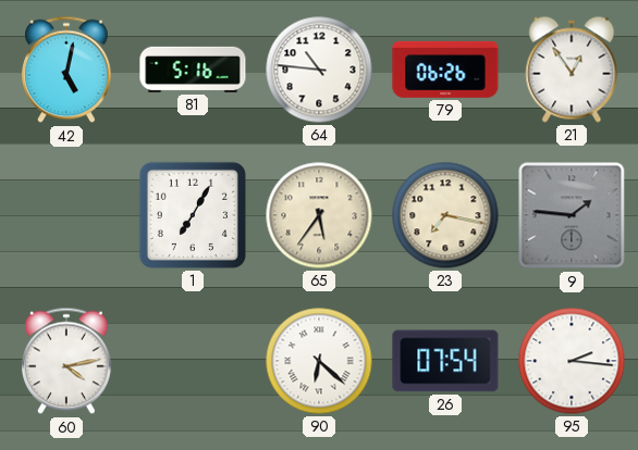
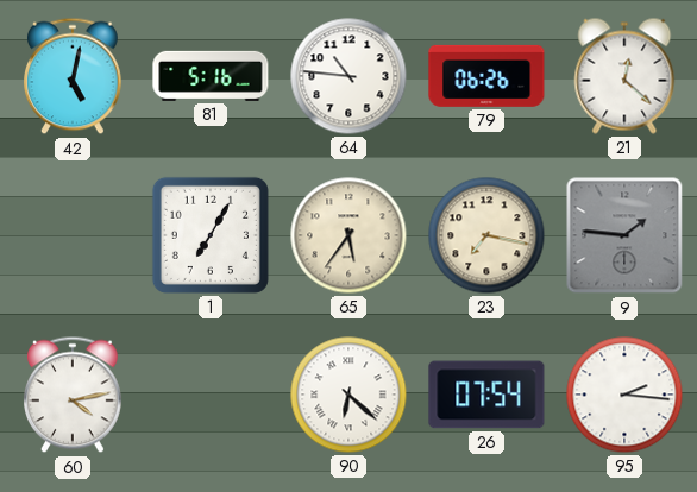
21: 12:54 -> 12:22
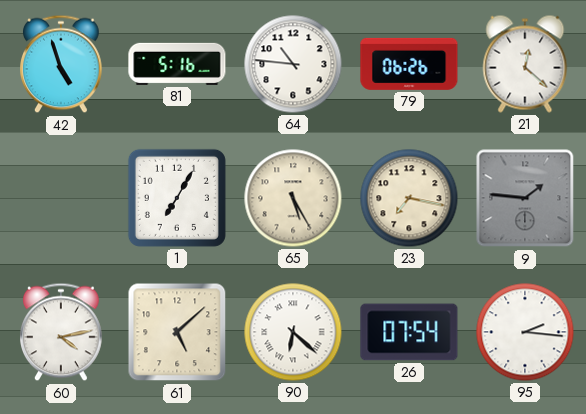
42: 5:02 -> 4:57
65: 5:36 -> 5:25
61: none -> 5:08
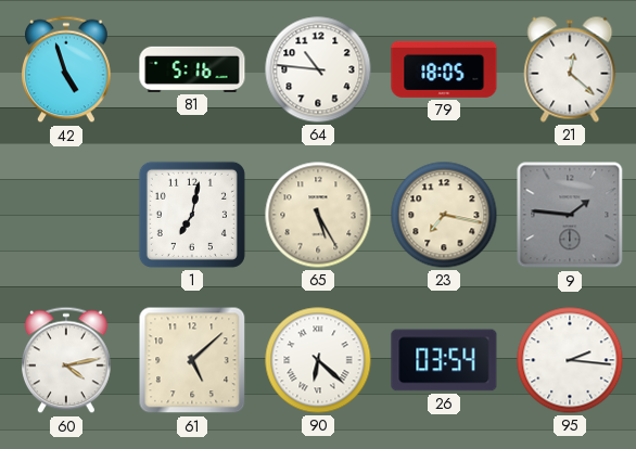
79: 06:26 -> 18:05
1: 7:05 -> 7:02
26: 07:54 -> 03:54
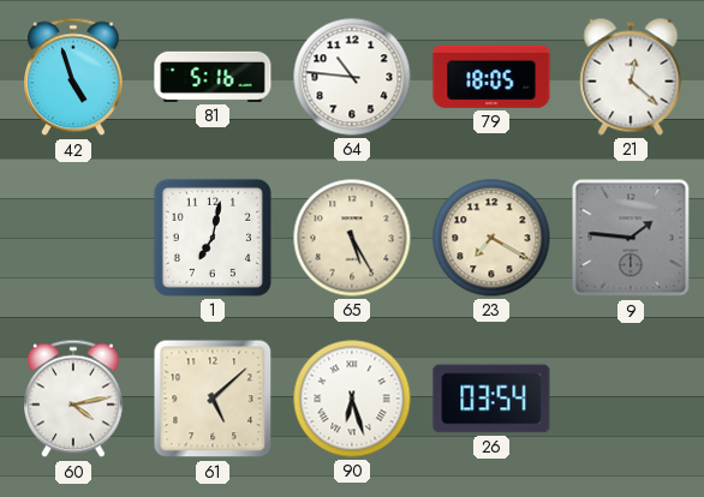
23: 7:17 -> 7:20
90: 6:22 -> 6:27
95: 2:16 -> none
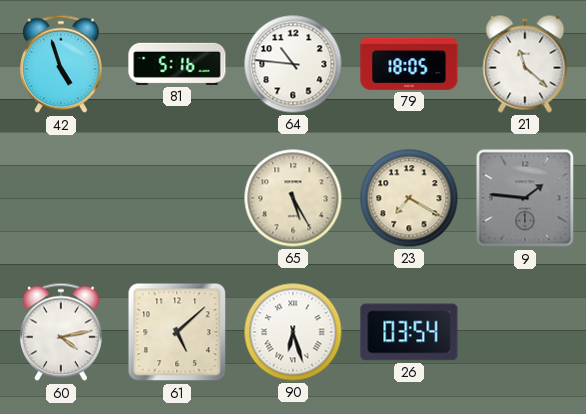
21: 12:22 -> 11:22
1: 7:02 -> none
